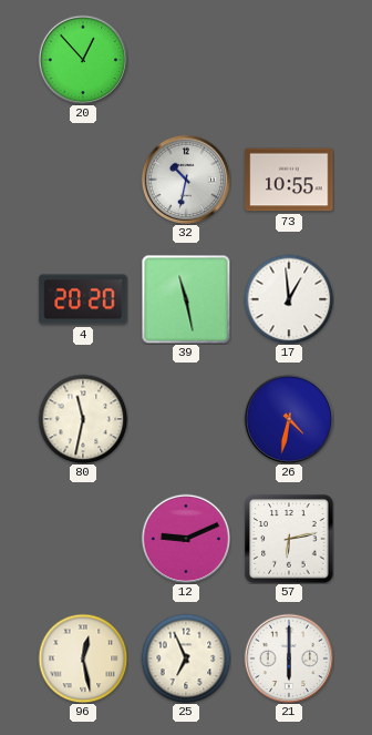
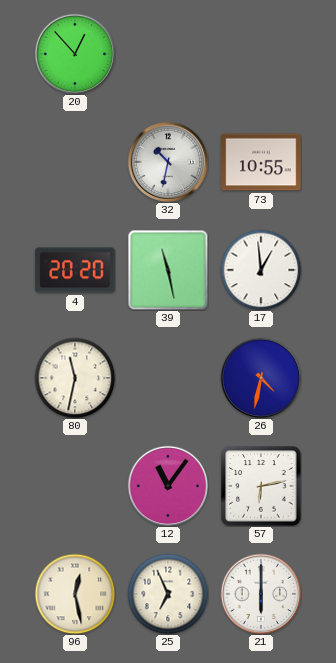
12: 9:11 -> 11:06
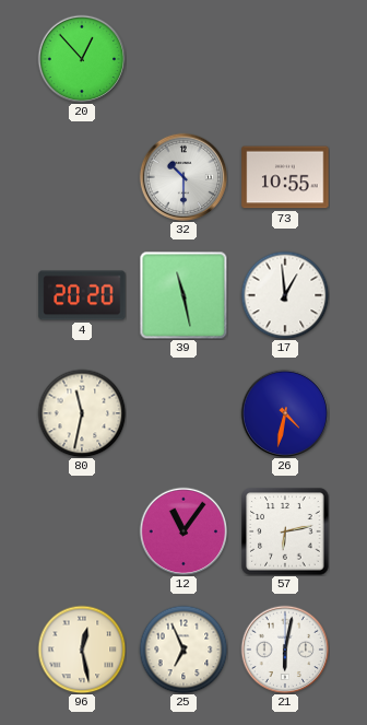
32: 10:32 -> 10:30
21: 6:00 -> 6:02
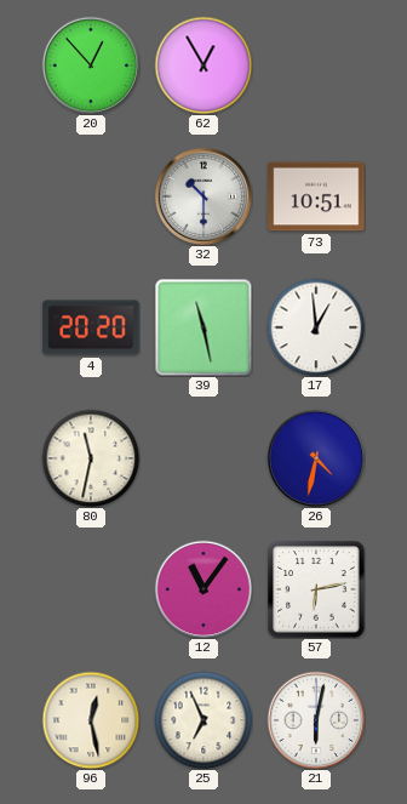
62: none -> 12:55
73: 10:55 -> 10:51
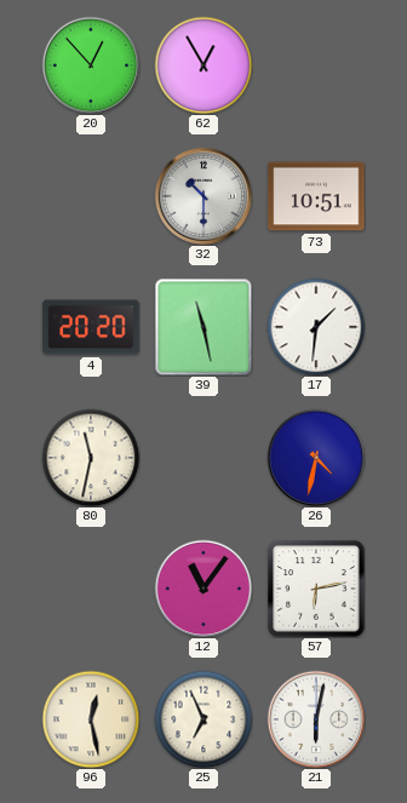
17: 12:59 -> 1:31
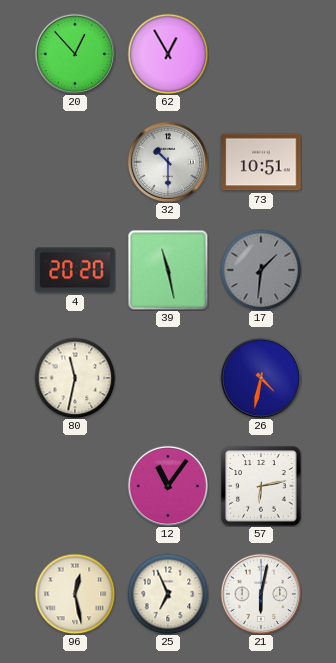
17 dial: white -> grey
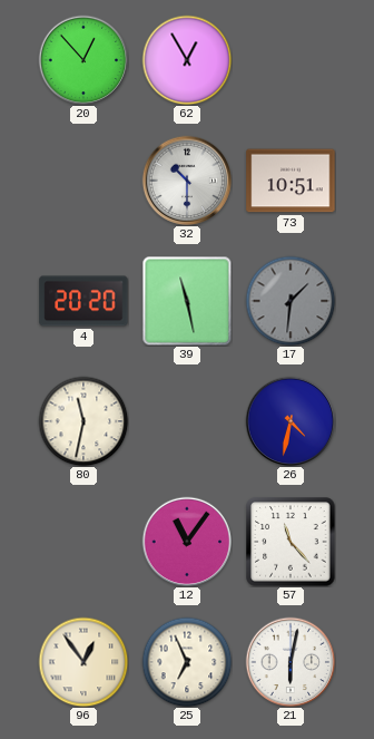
57: 6:13 -> 11:23
96: 12:28 -> 12:54
